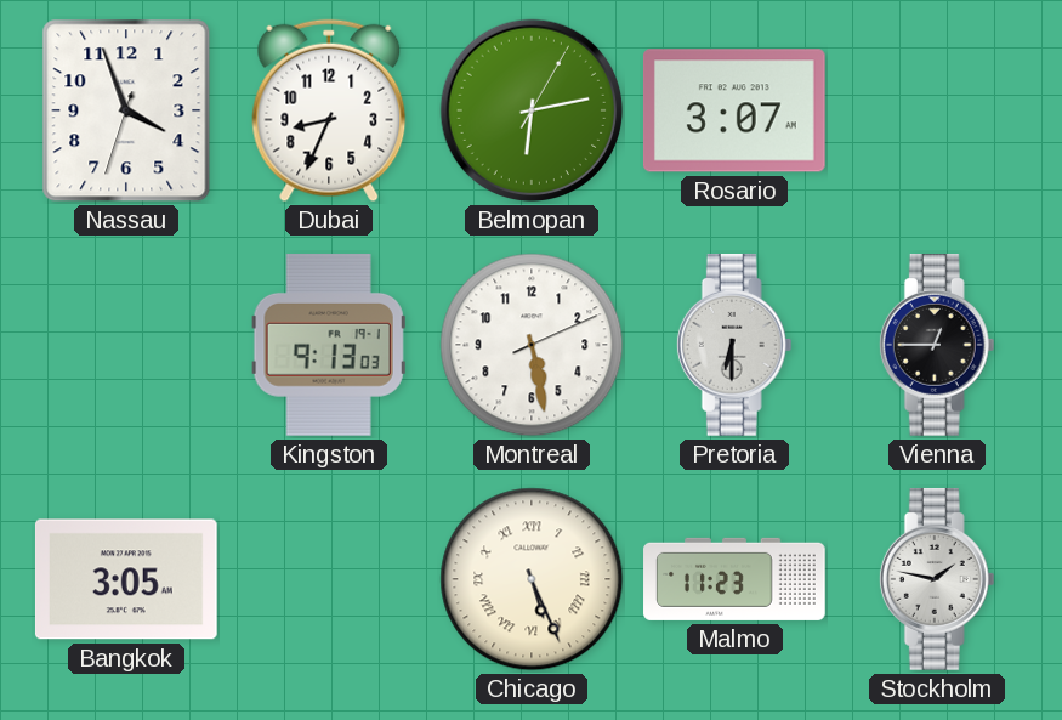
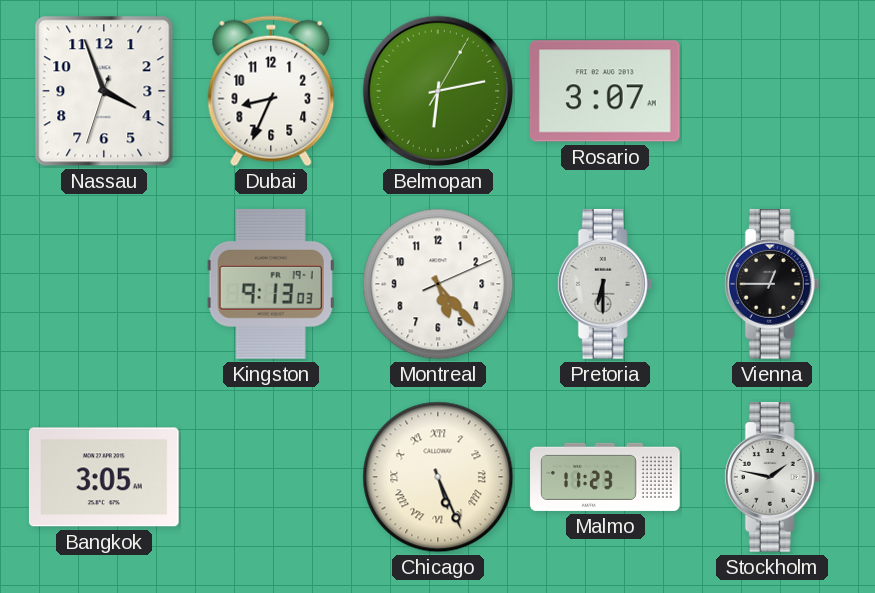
Montreal: 5:28 -> 5:23
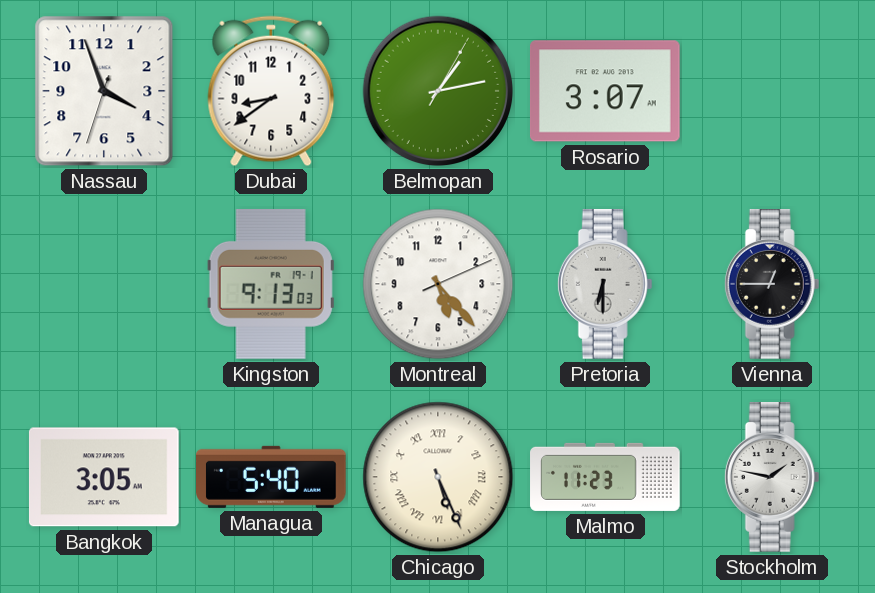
Dubai: 8:34 -> 8:39
Belmopan: 6:13 -> 1:13
Managua: none -> 5:40
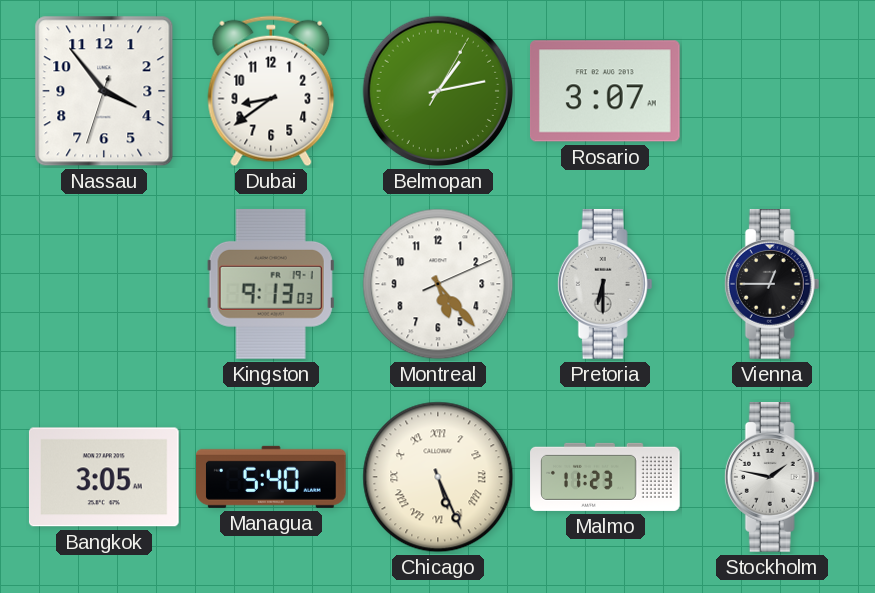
Nassau: 3:56 -> 3:53
